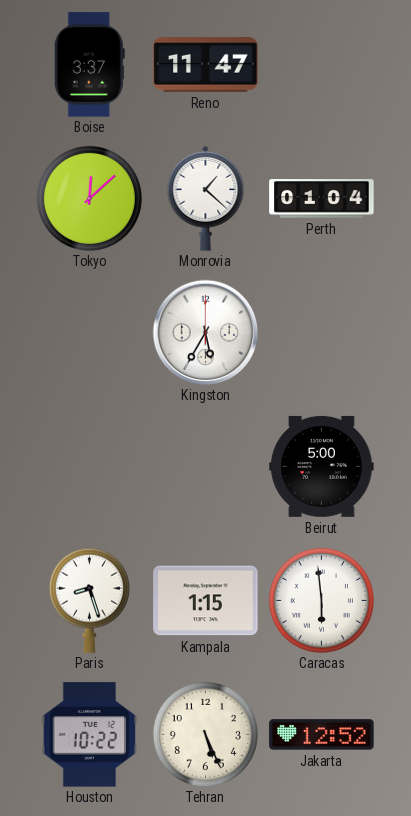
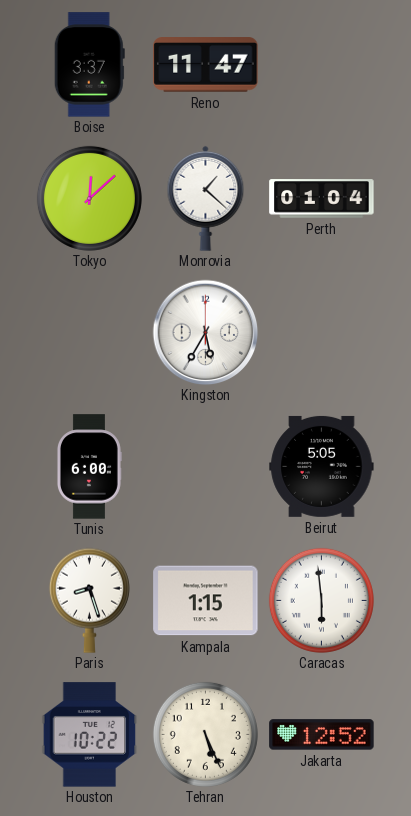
Tunis: none -> 6:00
Beirut: 5:00 -> 5:05
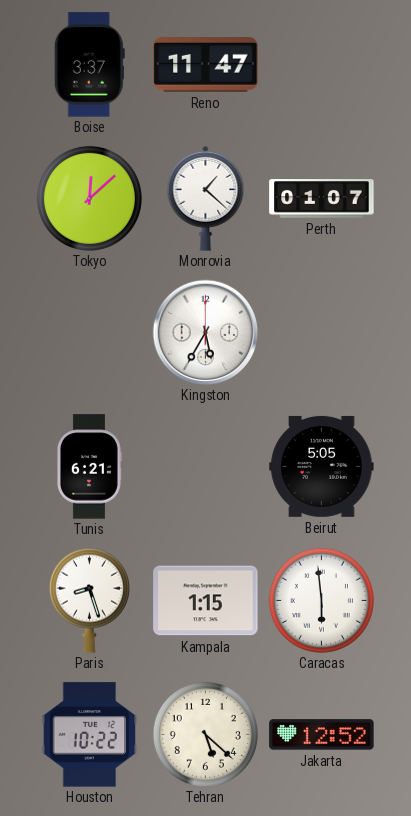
Perth: 01:04 -> 01:07
Tunis: 6:00 -> 6:21
Tehran: 5:26 -> 5:22
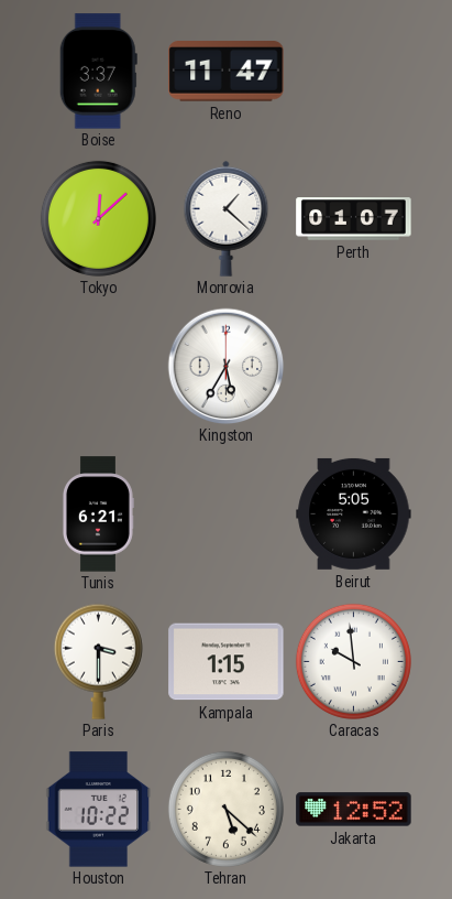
Paris: 8:27 -> 3:30
Caracas: 5:59 -> 9:59
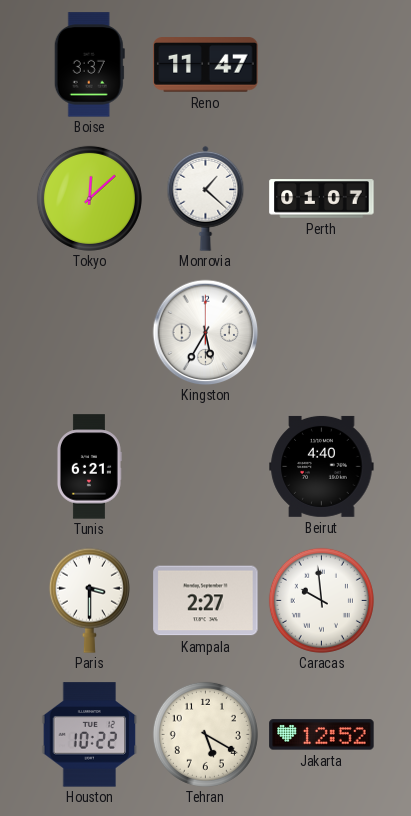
Beirut: 5:05 -> 4:40
Kampala: 1:15 -> 2:27
Tehran: 5:22 -> 5:20
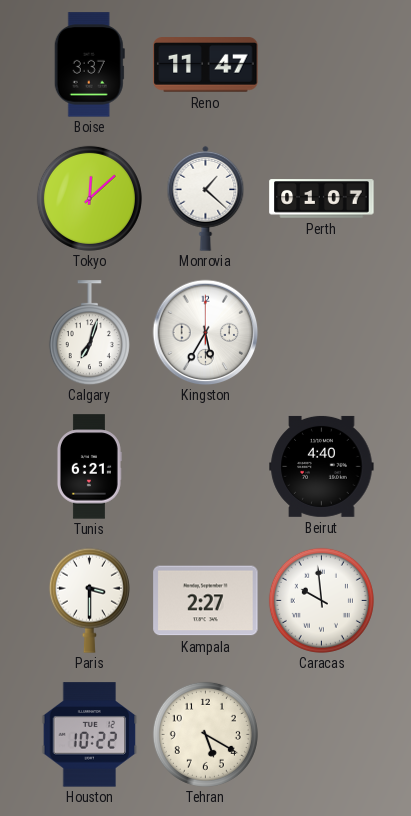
Calgary: none -> 7:03
Jakarta: 12:52 -> none
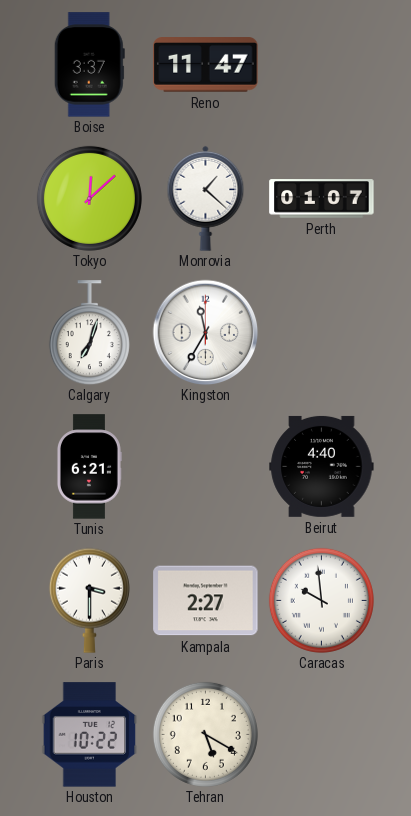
Kingston: 5:35 -> 11:35
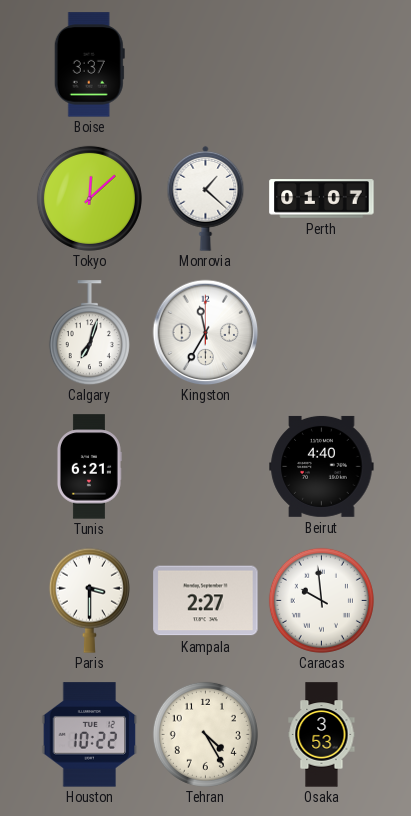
Reno: 11:47 -> none
Tehran: 5:20 -> 4:25
Osaka: none -> 3:53
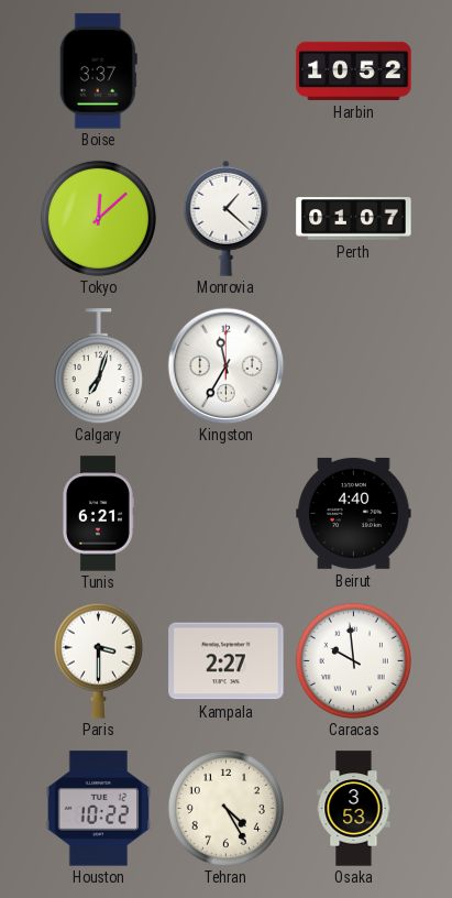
Harbin: none -> 10:52
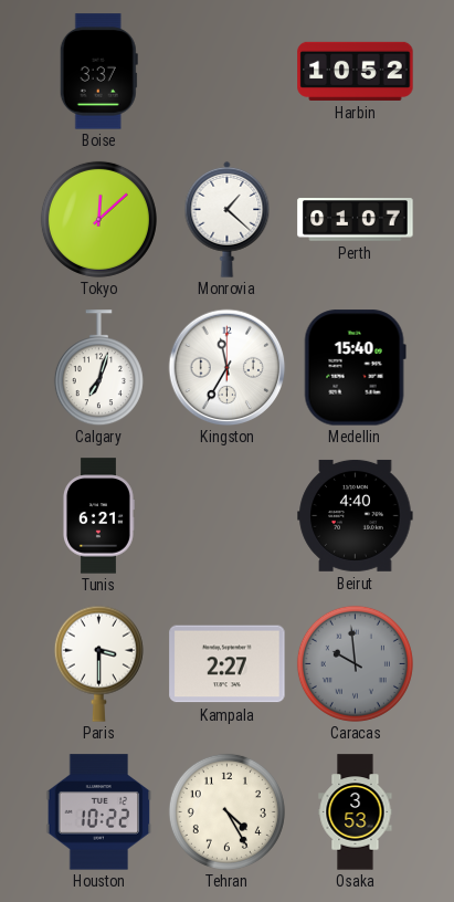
Medellin: none -> 15:40
Caracas dial: white -> grey
